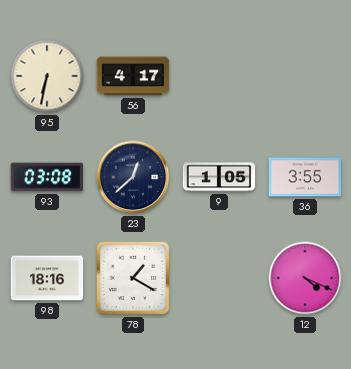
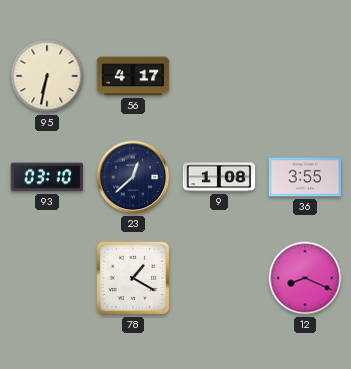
93: 03:08 -> 03:10
9: 1:05 -> 1:08
98: 18:16 -> none
12: 4:19 -> 8:19
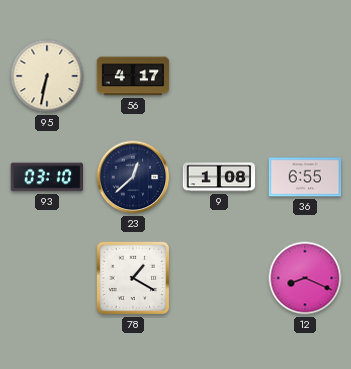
36: 3:55 -> 6:55
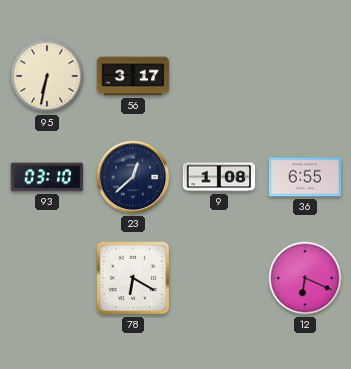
56: 4:17 -> 3:17
78: 1:20 -> 6:20
12: 8:19 -> 6:19
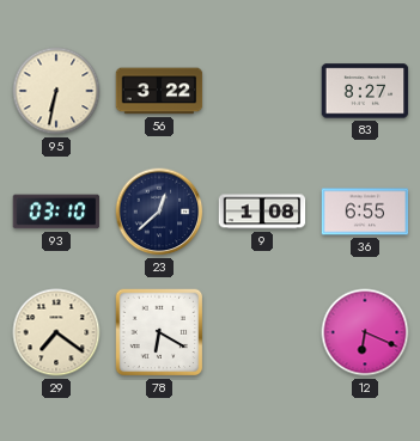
56: 3:17 -> 3:22
83: none -> 8:27
29: none -> 7:21
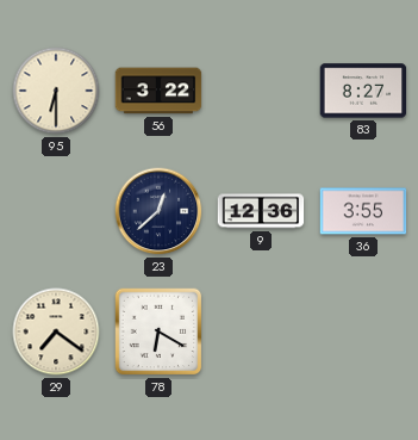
95: 6:32 -> 6:30
93: 03:10 -> none
9: 1:08 -> 12:36
36: 6:55 -> 3:55
12: 6:19 -> none
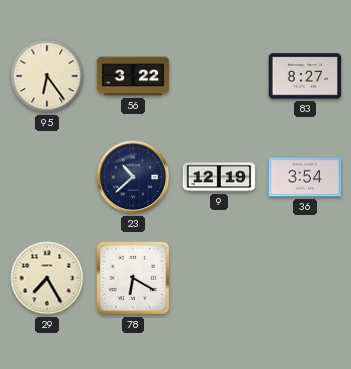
95: 6:30 -> 6:24
23: 12:38 -> 10:38
9: 12:36 -> 12:19
36: 3:55 -> 3:54
29: 7:21 -> 7:25
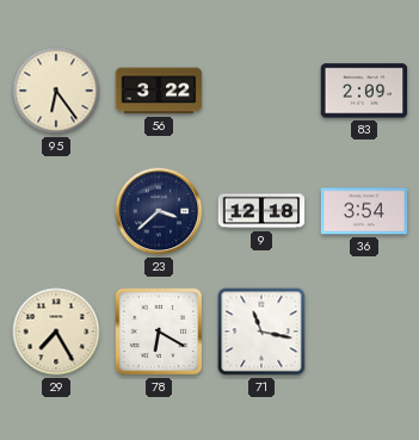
83: 8:27 -> 2:09
23: 10:38 -> 3:38
9: 12:19 -> 12:18
71: none -> 11:17
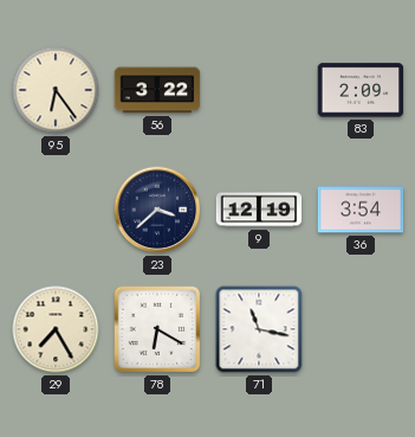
9: 12:18 -> 12:19
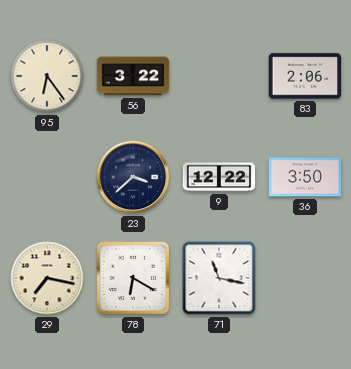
83: 2:09 -> 2:06
9: 12:19 -> 12:22
36: 3:54 -> 3:50
29: 7:25 -> 7:17
